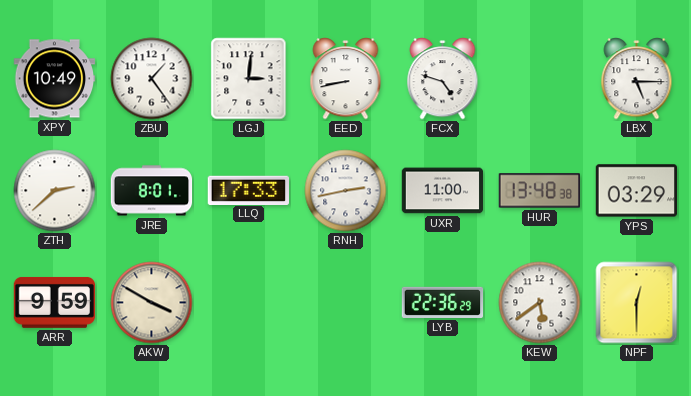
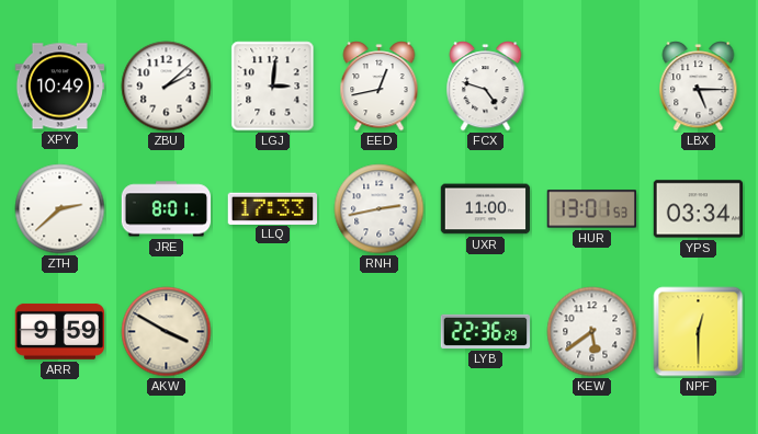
ZBU: 1:24 -> 2:08
EED: 8:43 -> 12:43
HUR: 13:48 -> 13:01
YPS: 03:29 -> 03:34
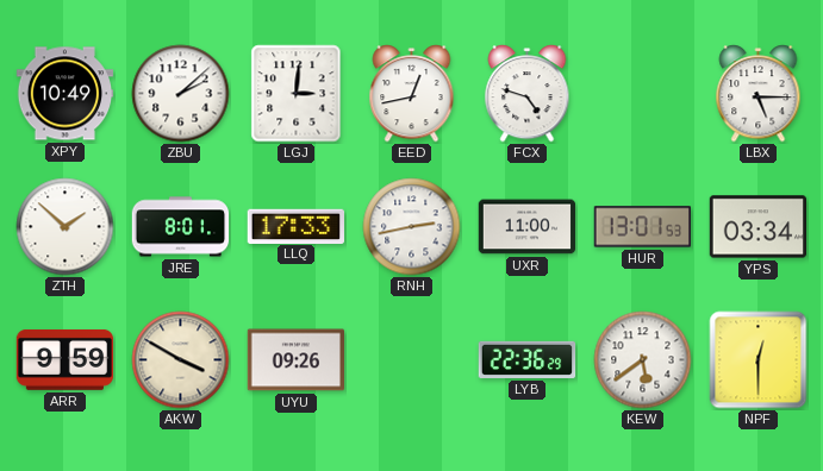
ZTH: 2:38 -> 1:52
UYU: none -> 09:26
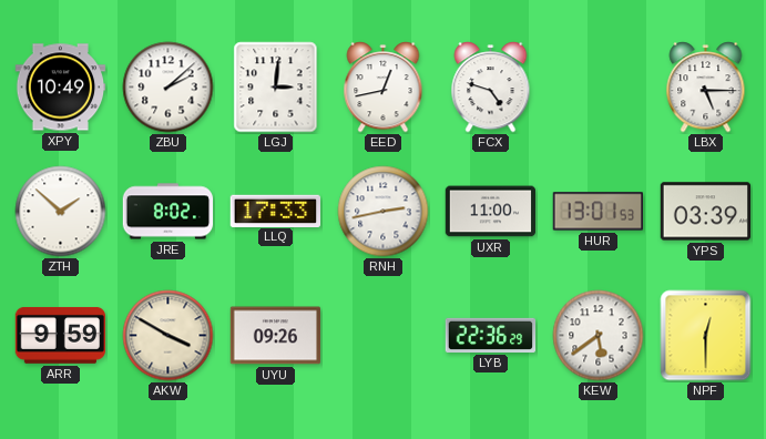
JRE: 8:01 -> 8:02
YPS: 03:34 -> 03:39
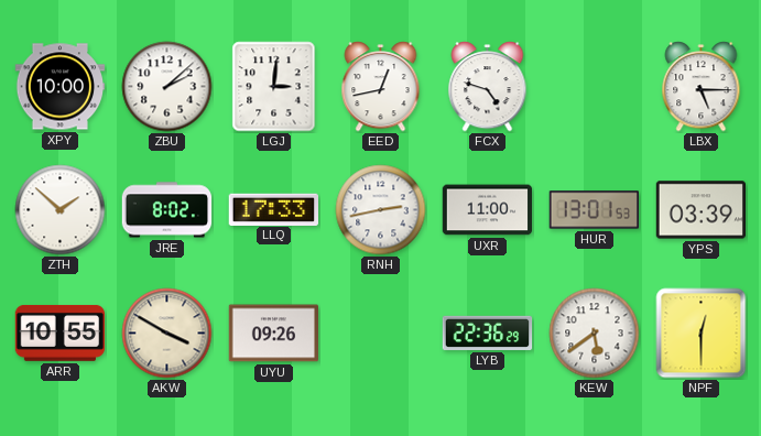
XPY: 10:49 -> 10:00
ARR: 9:59 -> 10:55
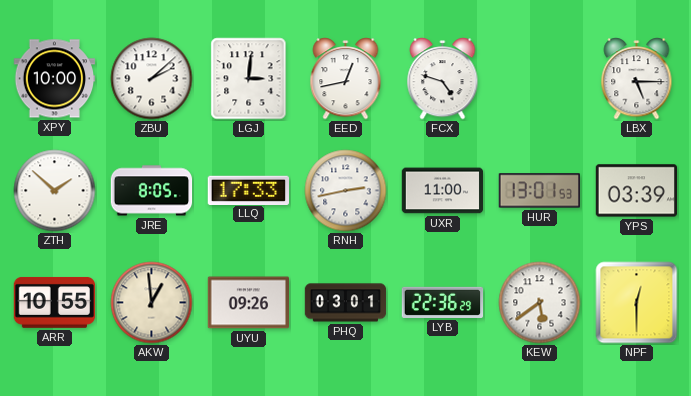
JRE: 8:02 -> 8:05
AKW: 3:50 -> 12:59
PHQ: none -> 03:01
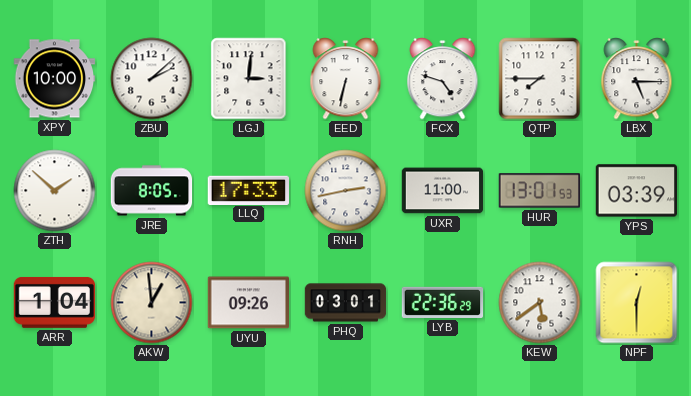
EED: 12:43 -> 6:32
QTP: none -> 7:45
ARR: 10:55 -> 1:04
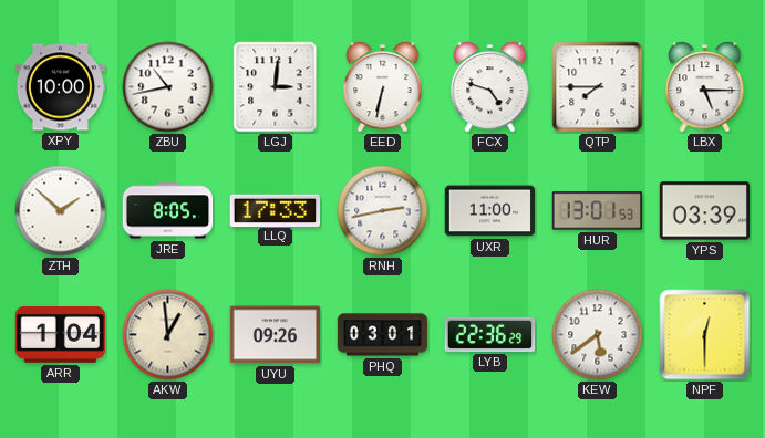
ZBU: 2:08 -> 10:43
